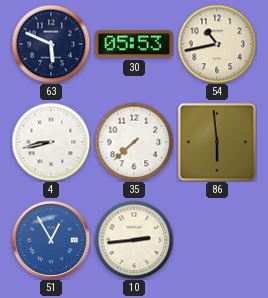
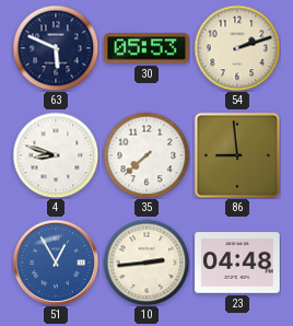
54: 10:43 -> 2:12
4: 8:43 -> 8:48
86: 5:59 -> 8:59
23: none -> 04:48
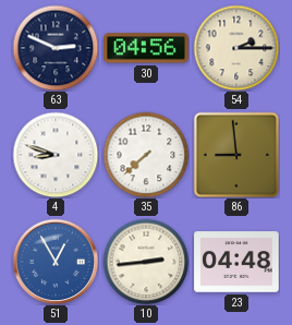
63: 5:49 -> 2:49
30: 05:53 -> 04:56
54: 2:12 -> 2:15
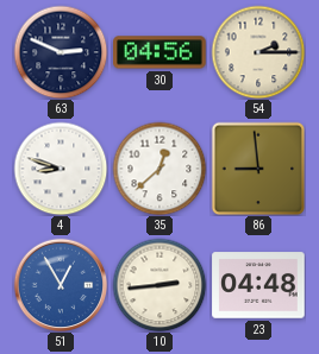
35: 7:38 -> 12:38
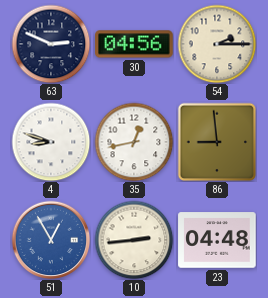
35: 12:38 -> 12:43
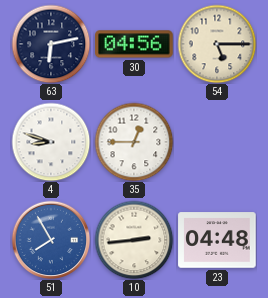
63: 2:49 -> 6:13
54: 2:15 -> 5:15
35: 12:43 -> 12:45
86: 8:59 -> none
51: 12:55 -> 7:55
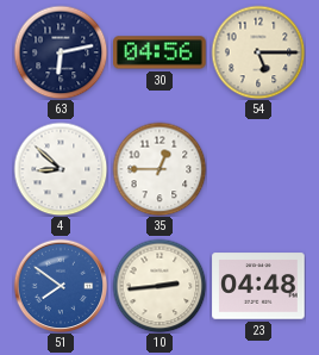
4: 8:48 -> 8:52
51: 7:55 -> 7:51
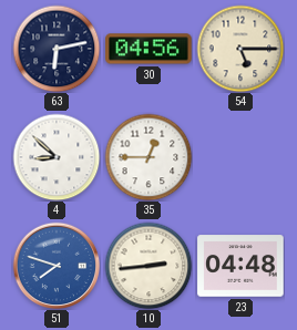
51: 7:51 -> 7:48
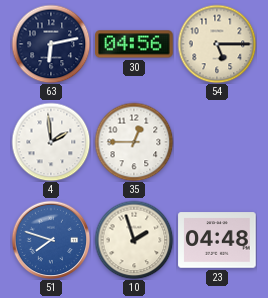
4: 8:52 -> 1:59
10: 2:44 -> 1:57
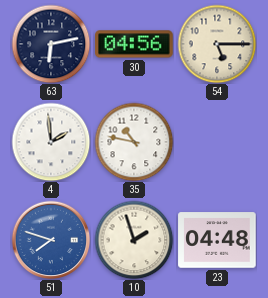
35: 12:45 -> 10:47
